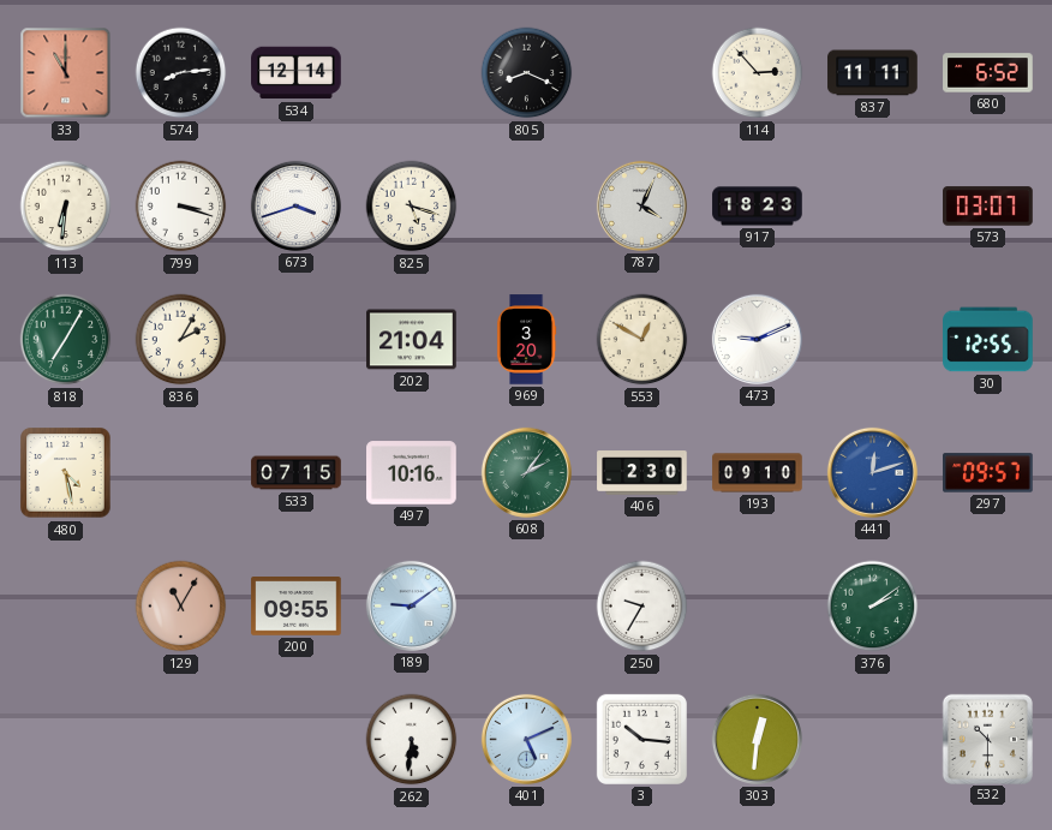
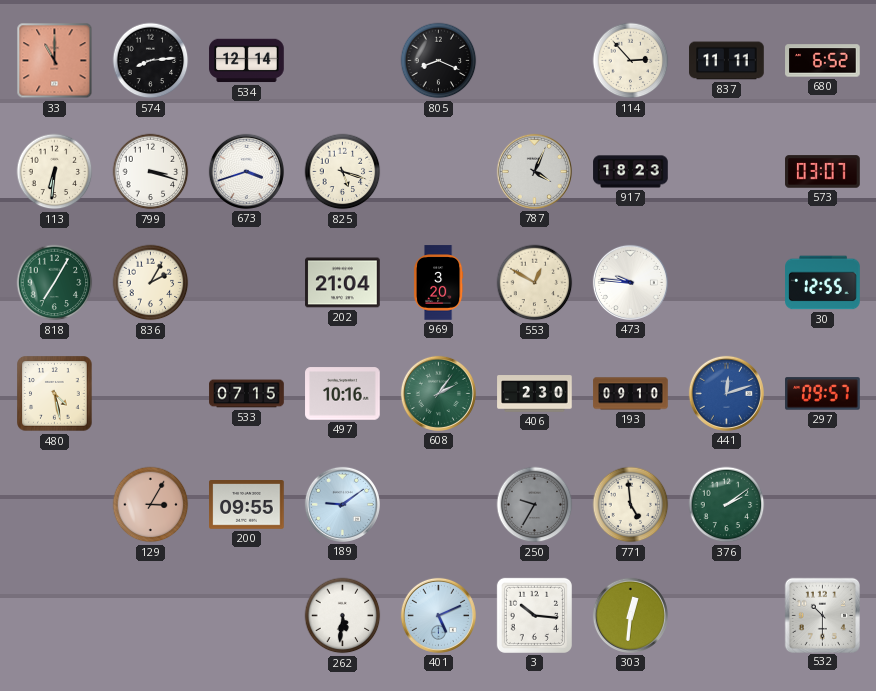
473: 9:11 -> 9:46
129: 11:05 -> 3:05
250 dial: white -> grey
771: none -> 4:59
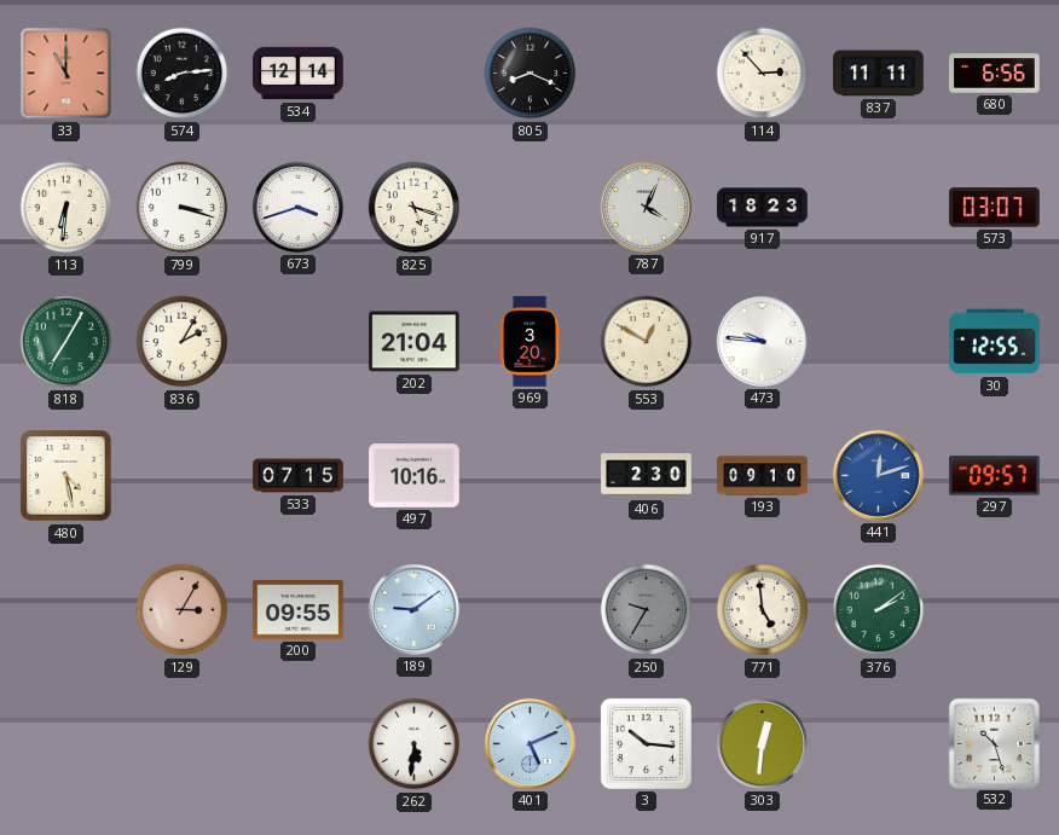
680: 6:52 -> 6:56
608: 2:06 -> none
532: 10:30 -> 10:27
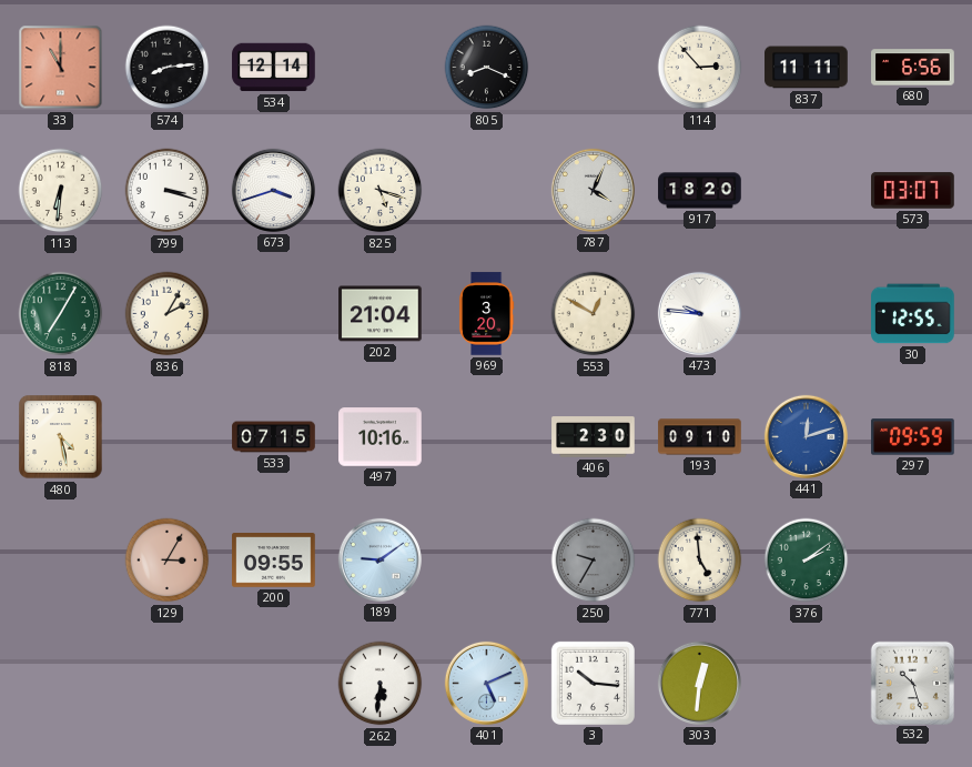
917: 18:23 -> 18:20
297: 09:57 -> 09:59
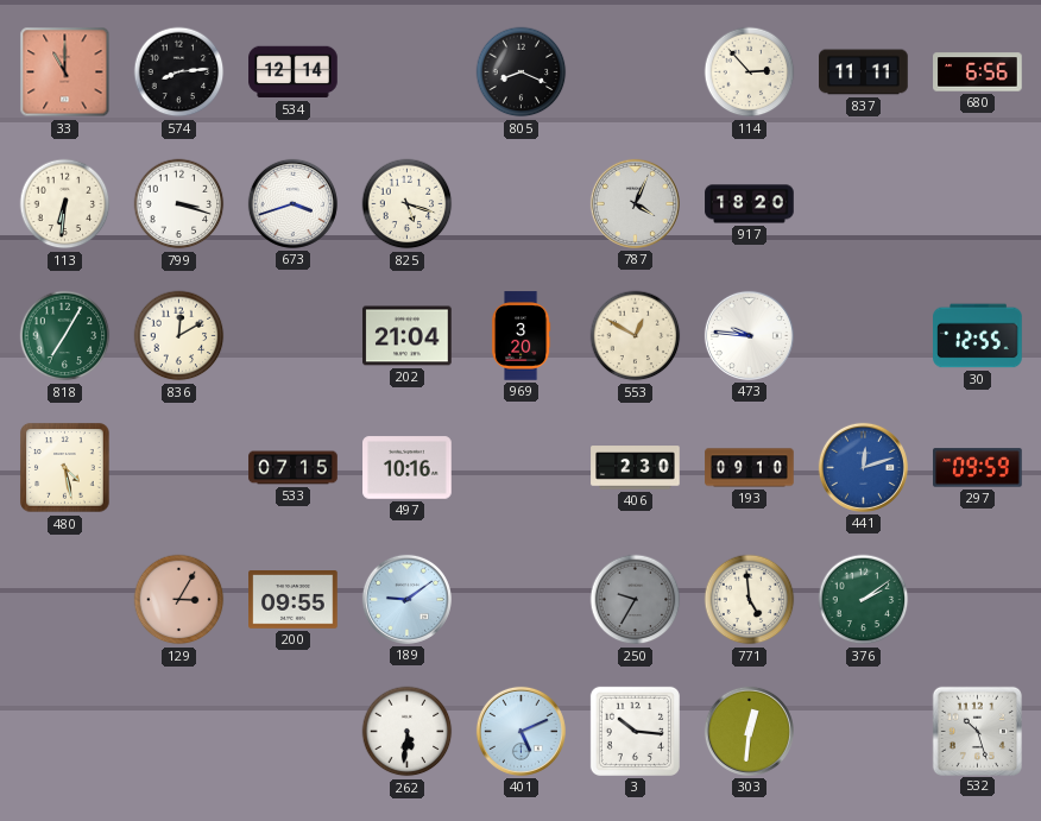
573: 03:07 -> none
836: 2:05 -> 12:10
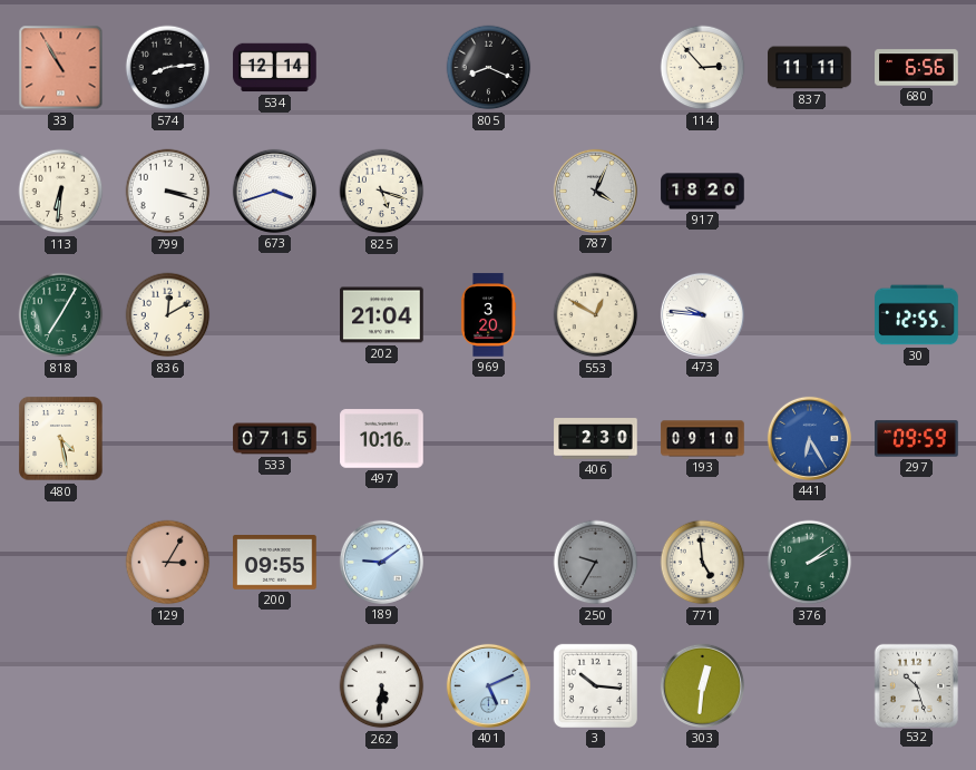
33: 11:00 -> 10:55
441: 12:12 -> 6:25
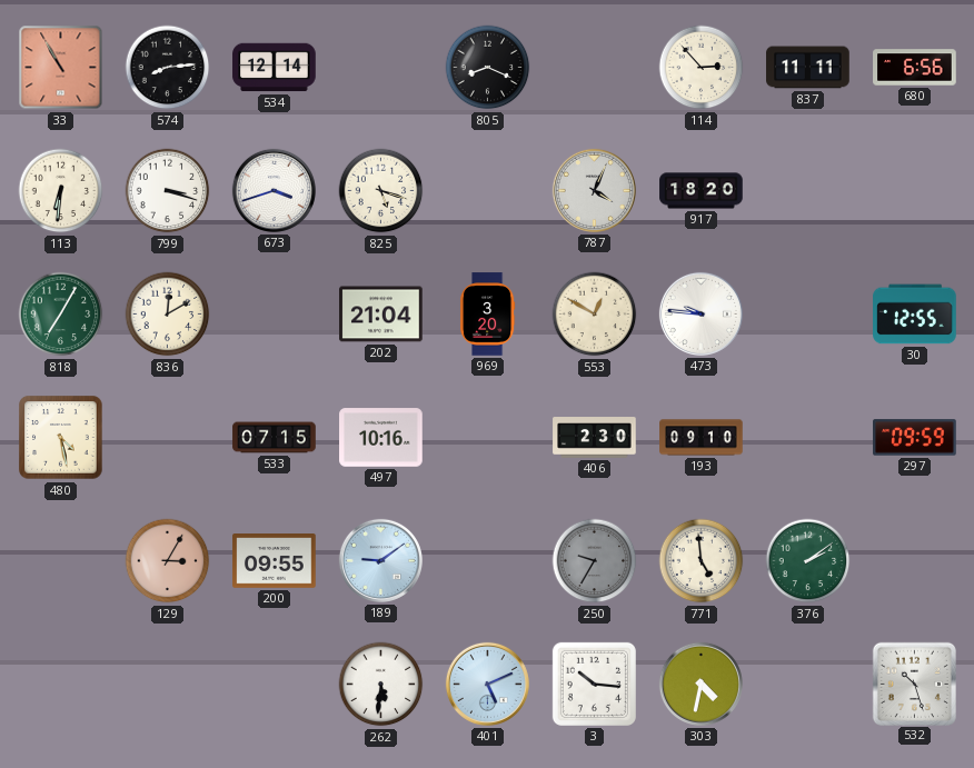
441: 6:25 -> none
303: 12:31 -> 4:32
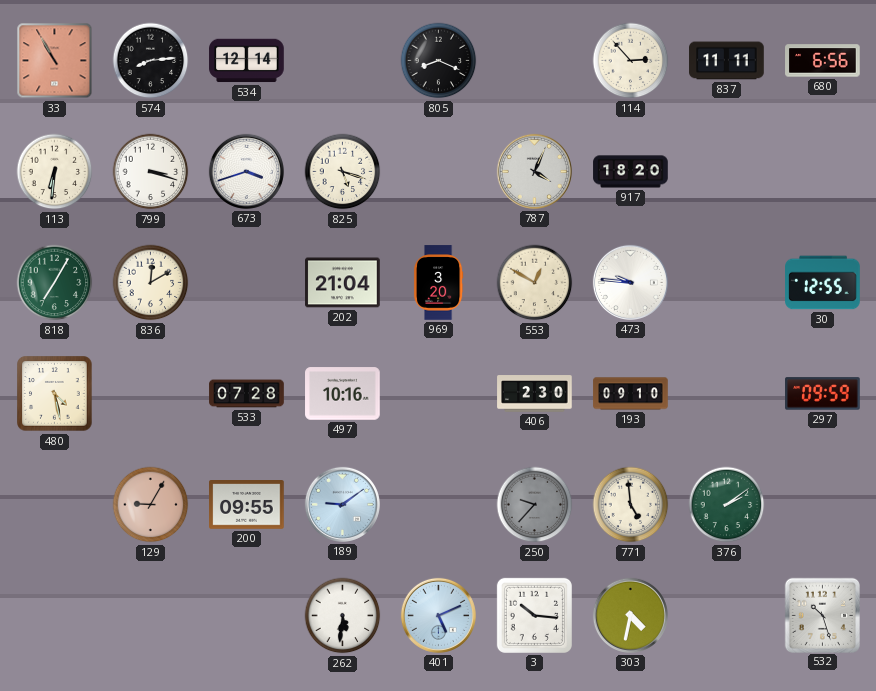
533: 07:15 -> 07:28
129: 3:05 -> 9:05
250: 9:35 -> 9:37
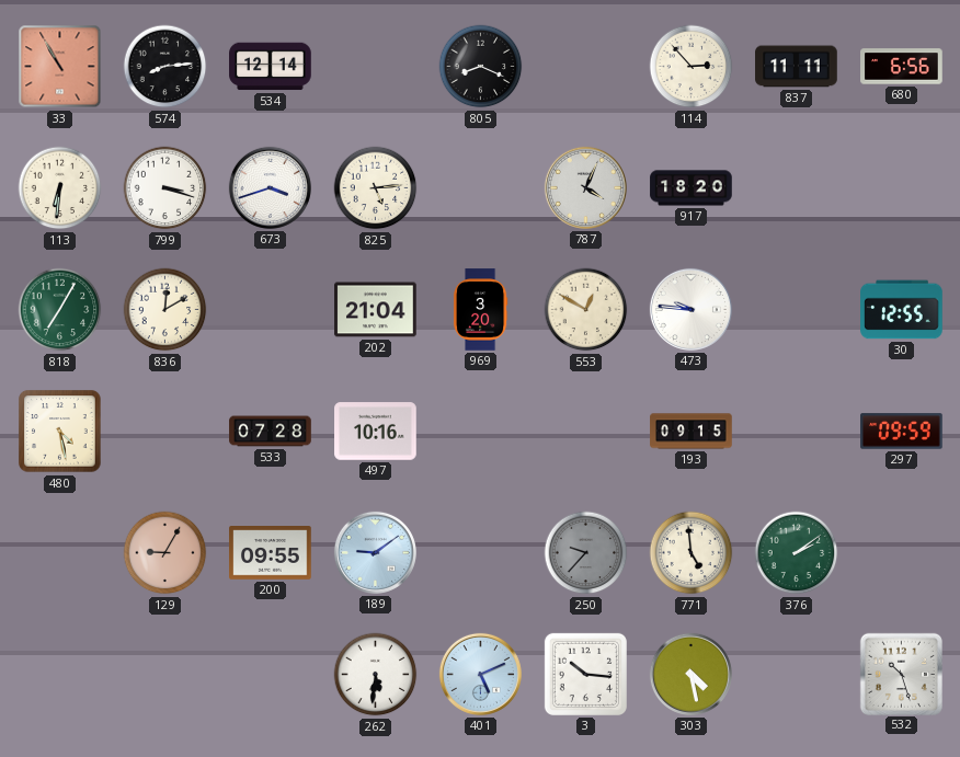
825: 5:18 -> 5:14
406: 2:30 -> none
193: 09:10 -> 09:15
303: 4:32 -> 4:28
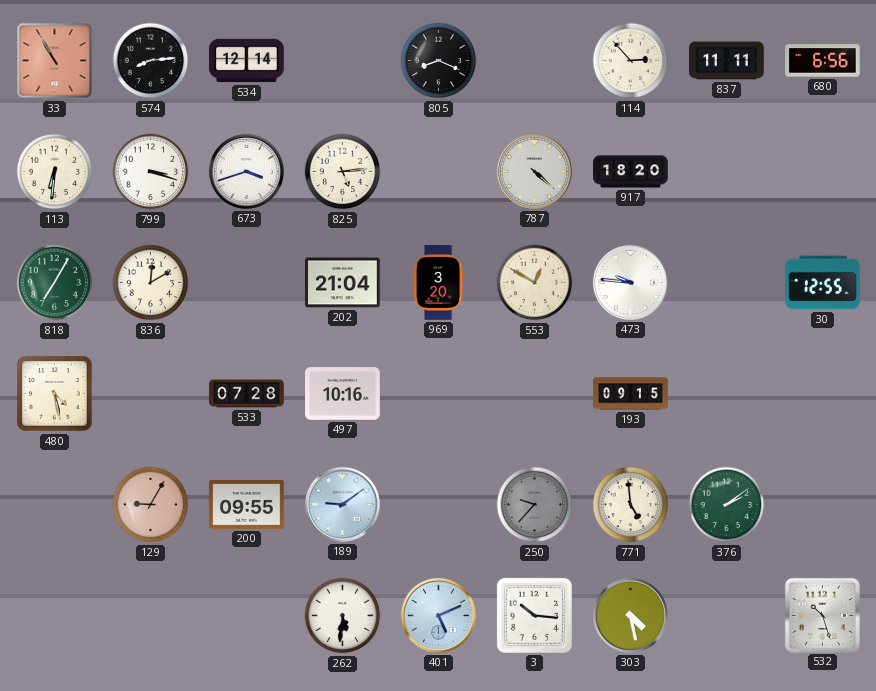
787: 4:04 -> 4:22
297: 09:59 -> none
